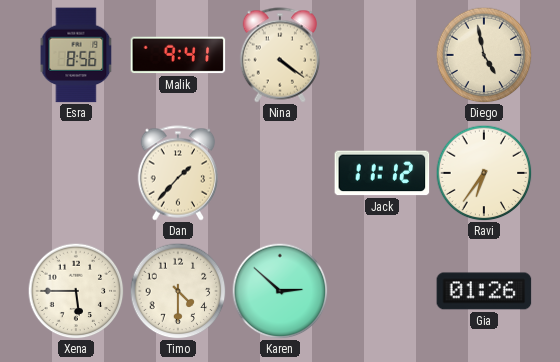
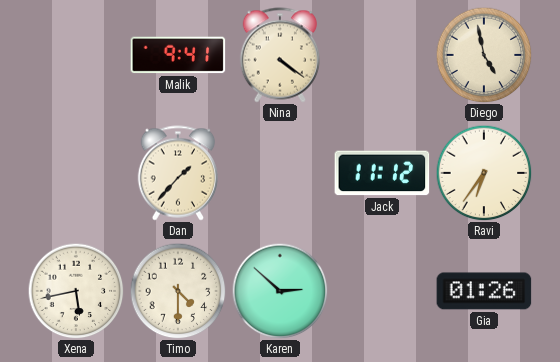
Esra: 8:56 -> none
Xena: 5:45 -> 5:43
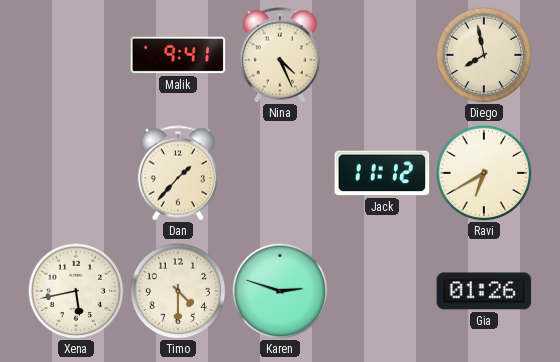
Nina: 4:21 -> 4:26
Diego: 4:58 -> 7:58
Ravi: 6:36 -> 6:40
Karen: 2:52 -> 2:48
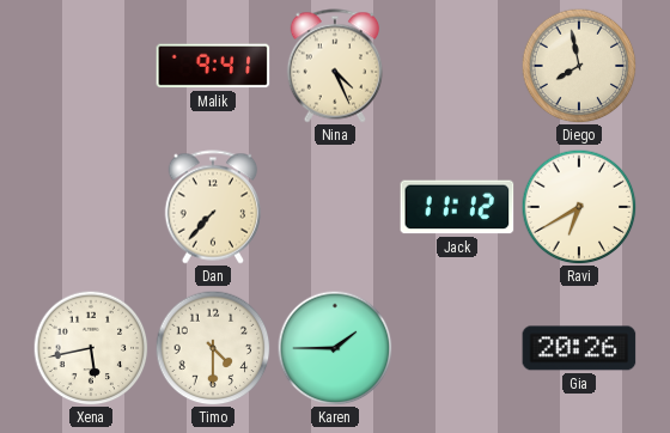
Dan: 1:37 -> 7:37
Karen: 2:48 -> 1:45
Gia: 01:26 -> 20:26
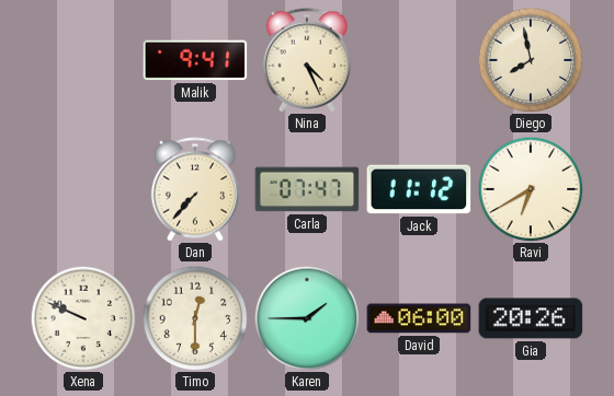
Carla: none -> 07:47
Xena: 5:43 -> 9:49
Timo: 4:30 -> 12:30
David: none -> 06:00
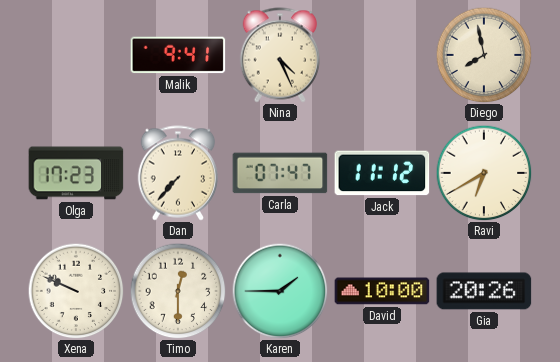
Olga: none -> 17:23
David: 06:00 -> 10:00
